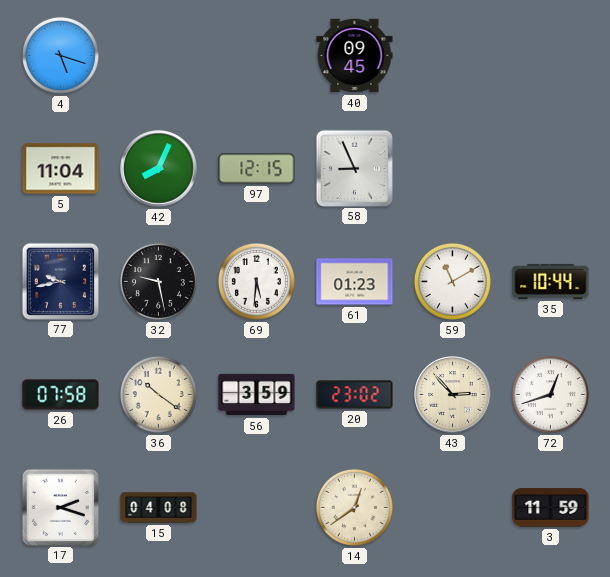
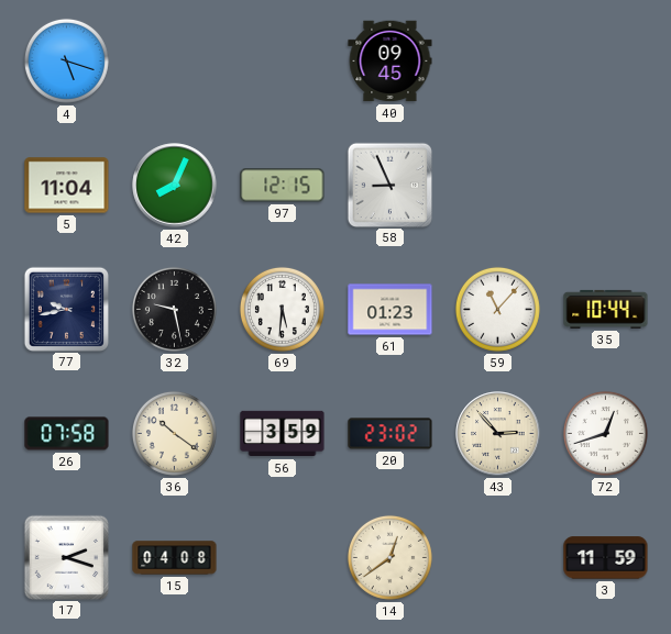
59: 11:10 -> 11:07
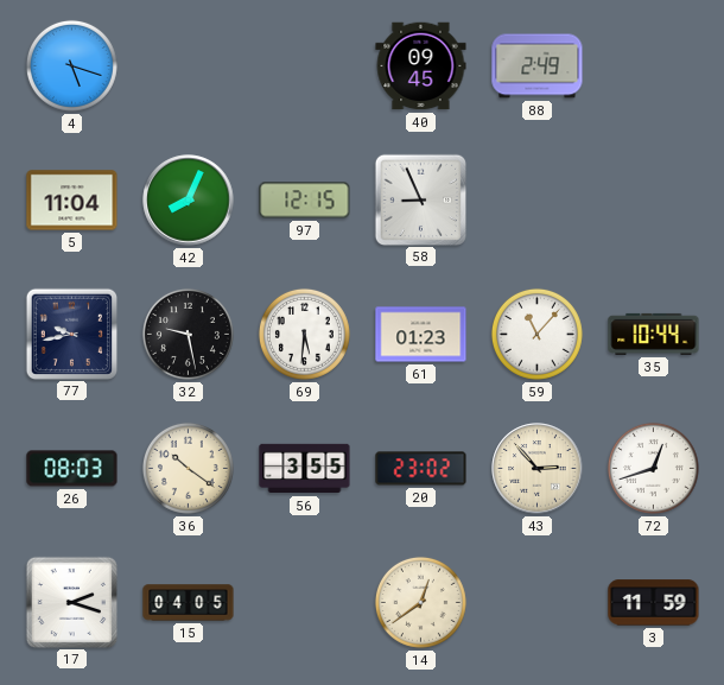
88: none -> 2:49
26: 07:58 -> 08:03
56: 3:59 -> 3:55
15: 04:08 -> 04:05
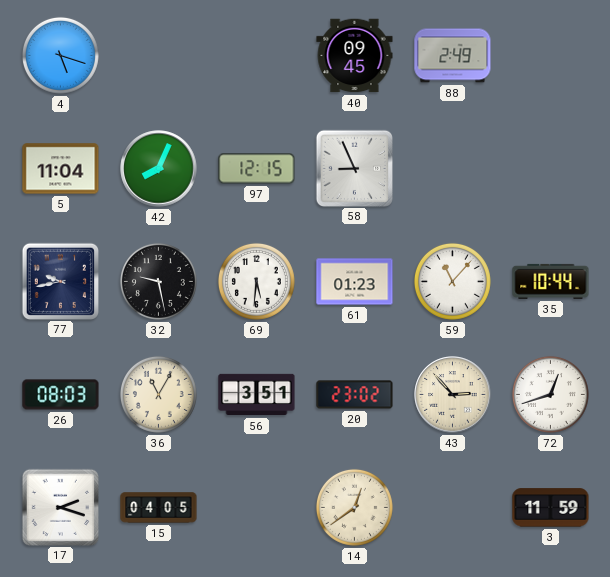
36: 10:21 -> 11:05
56: 3:55 -> 3:51
